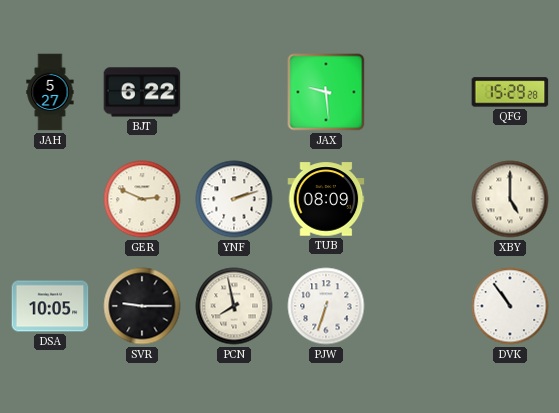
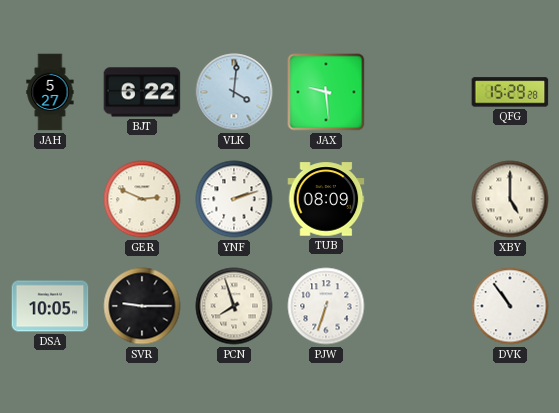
VLK: none -> 4:01
PCN: 7:58 -> 7:57
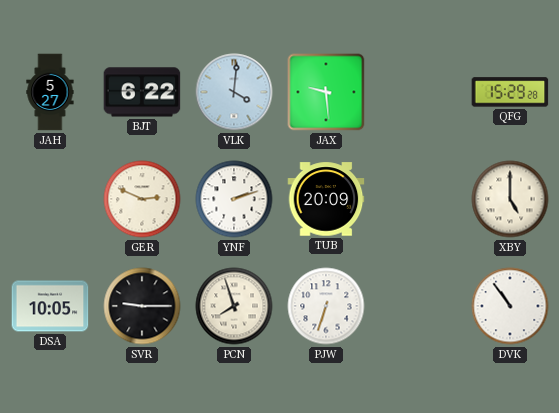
TUB: 08:09 -> 20:09
